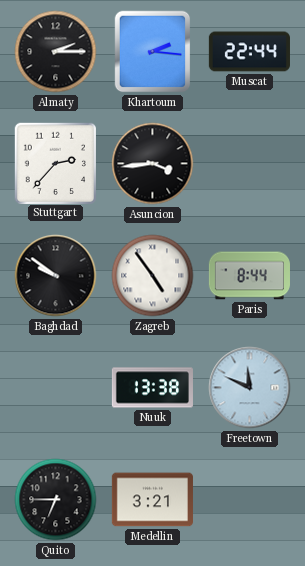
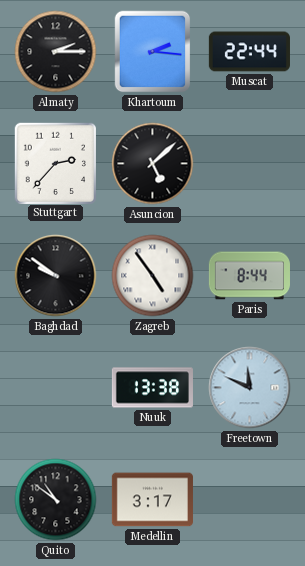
Asuncion: 3:44 -> 5:08
Quito: 6:45 -> 10:51
Medellin: 3:21 -> 3:17
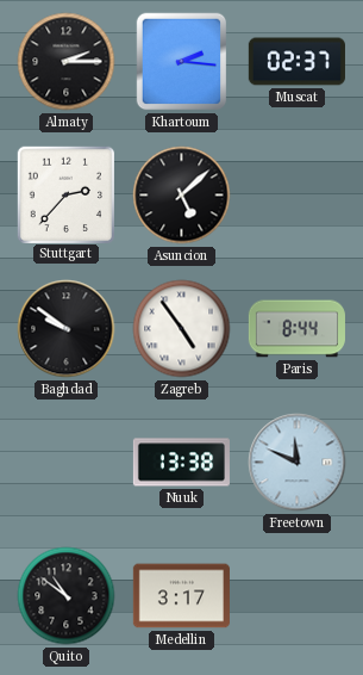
Muscat: 22:44 -> 02:37
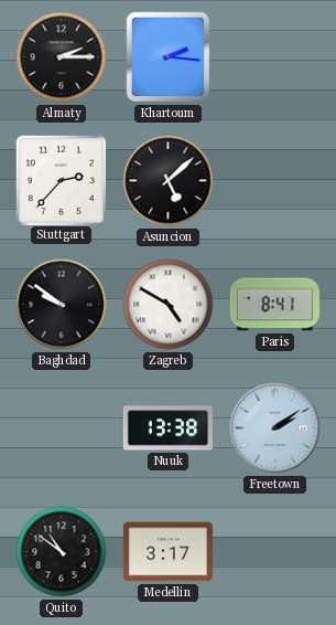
Muscat: 02:37 -> none
Zagreb: 4:54 -> 4:50
Paris: 8:44 -> 8:41
Freetown: 11:49 -> 2:09
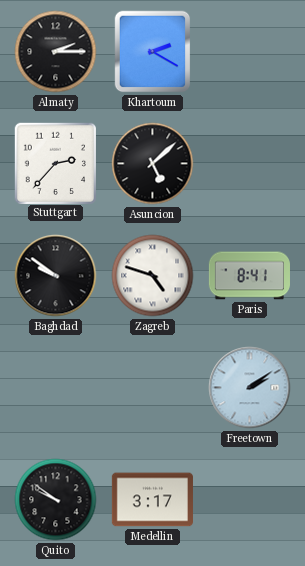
Khartoum: 2:16 -> 2:20
Zagreb: 4:50 -> 4:48
Nuuk: 13:38 -> none
Quito: 10:51 -> 9:51
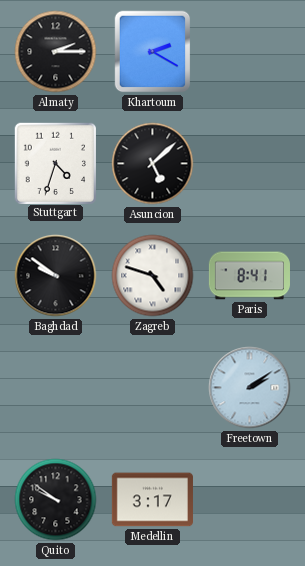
Stuttgart: 2:37 -> 4:33
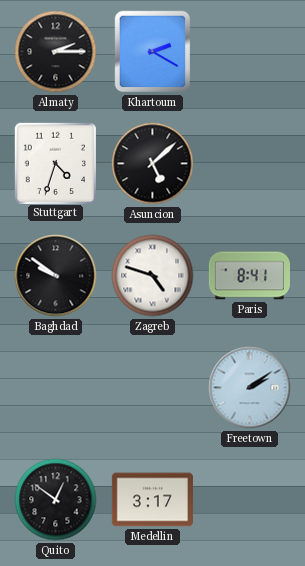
Quito: 9:51 -> 12:51
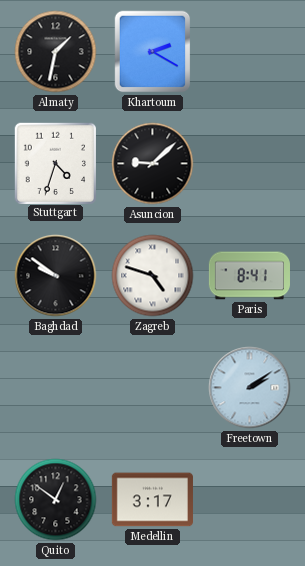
Almaty: 2:15 -> 1:32
Asuncion: 5:08 -> 9:08
